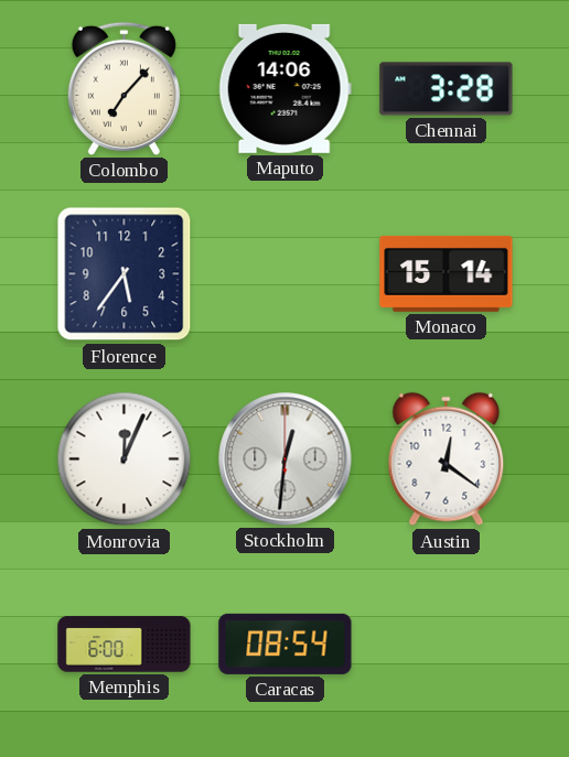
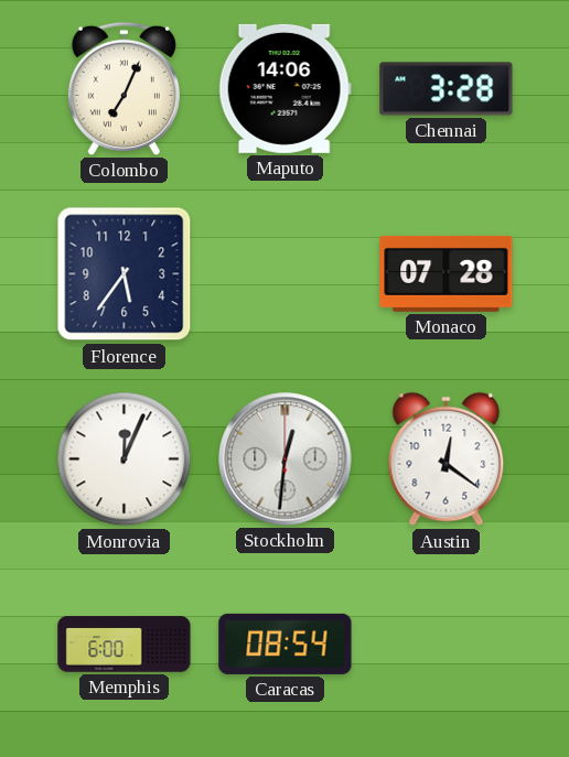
Colombo: 7:07 -> 7:04
Monaco: 15:14 -> 07:28
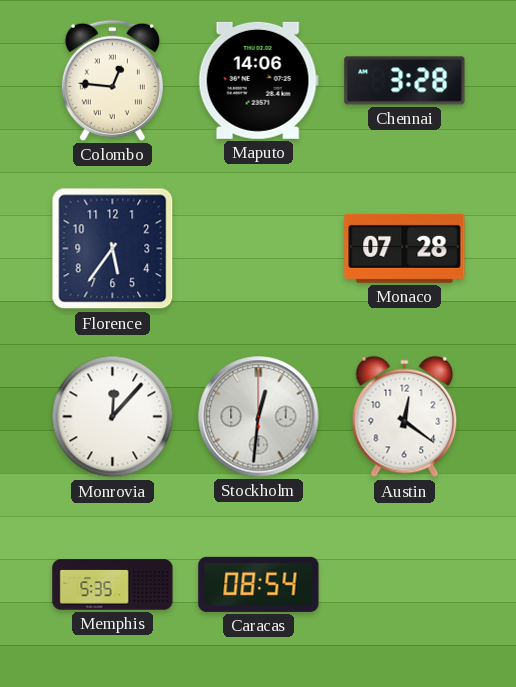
Colombo: 7:04 -> 12:46
Monrovia: 12:04 -> 12:07
Memphis: 6:00 -> 5:35
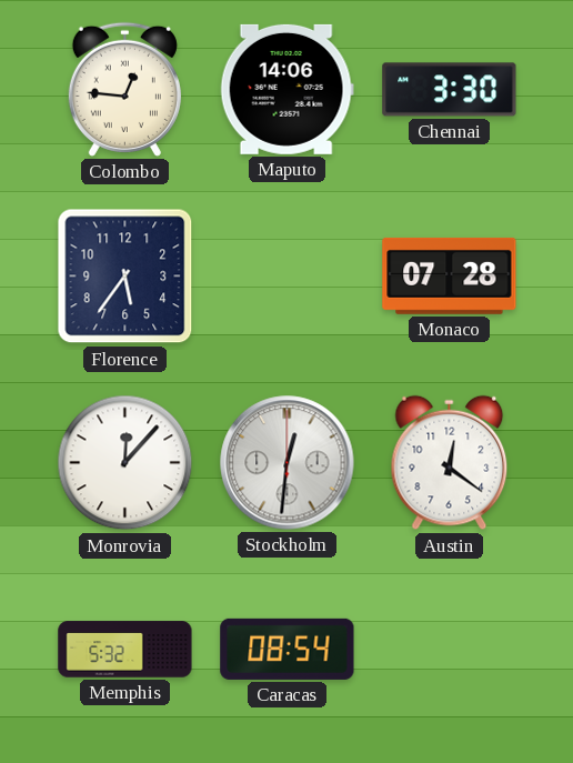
Chennai: 3:28 -> 3:30
Memphis: 5:35 -> 5:32
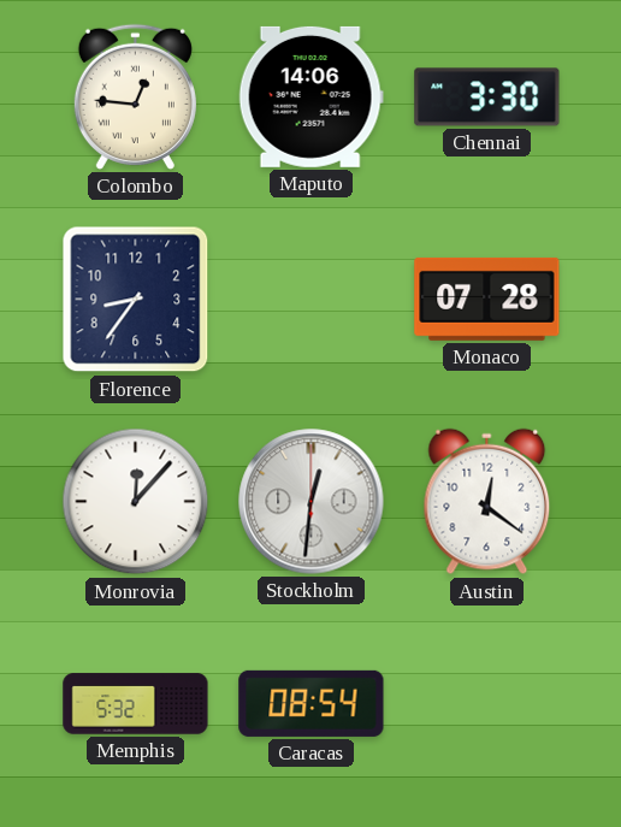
Florence: 5:36 -> 8:36
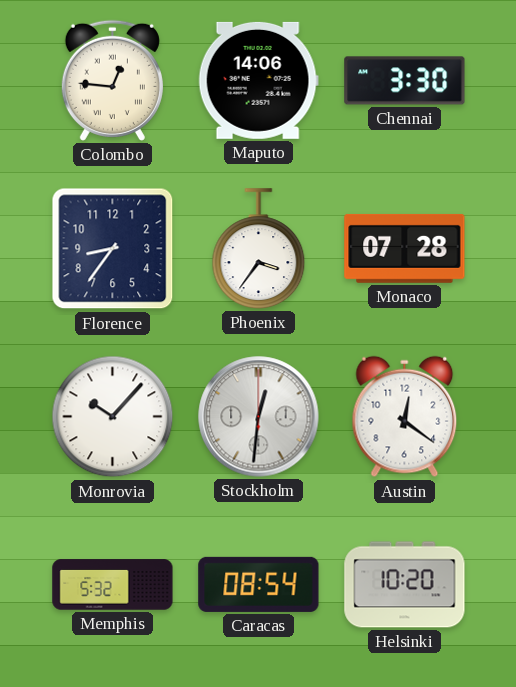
Phoenix: none -> 3:36
Monrovia: 12:07 -> 10:07
Helsinki: none -> 10:20
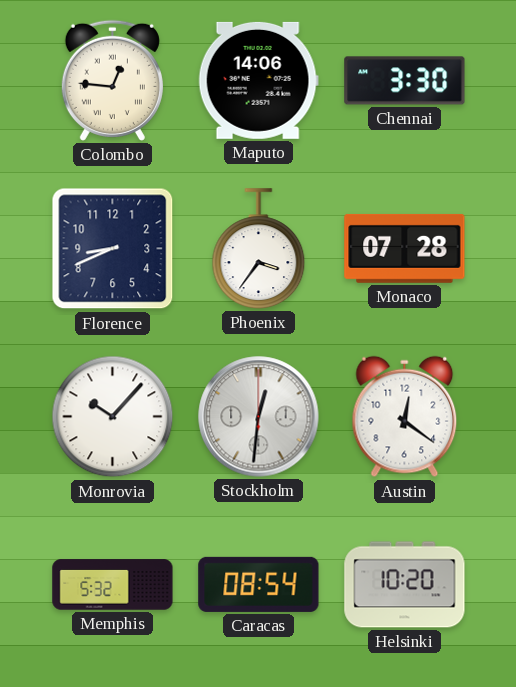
Florence: 8:36 -> 8:41
